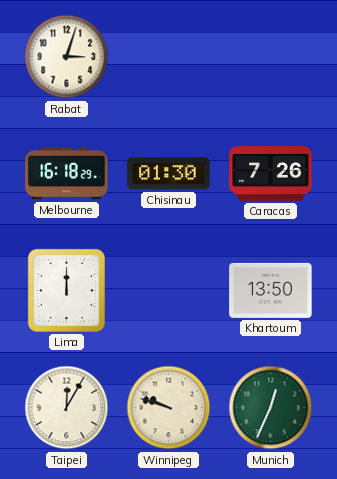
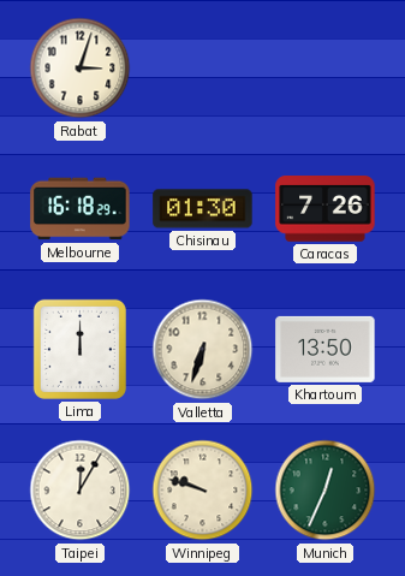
Valletta: none -> 6:33
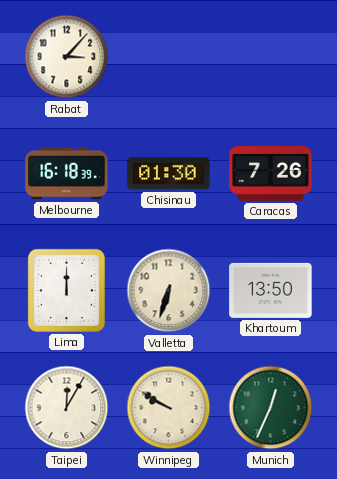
Rabat: 3:03 -> 3:07
Melbourne: 16:18:29 -> 16:18:39
Winnipeg: 9:48 -> 9:50
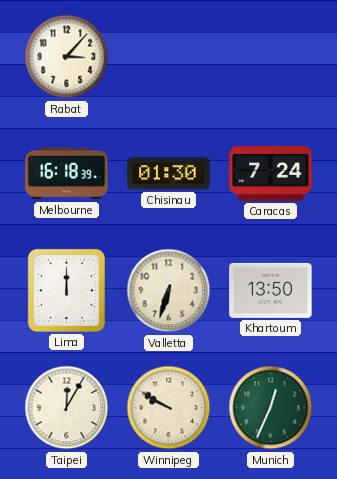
Caracas: 7:26 -> 7:24
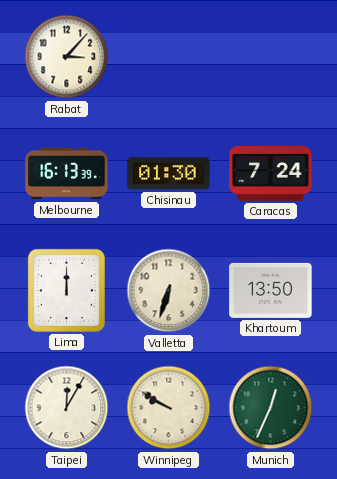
Melbourne: 16:18 -> 16:13
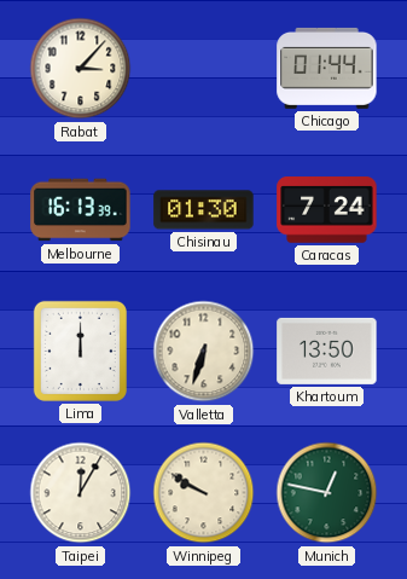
Chicago: none -> 01:44
Munich: 12:34 -> 12:47
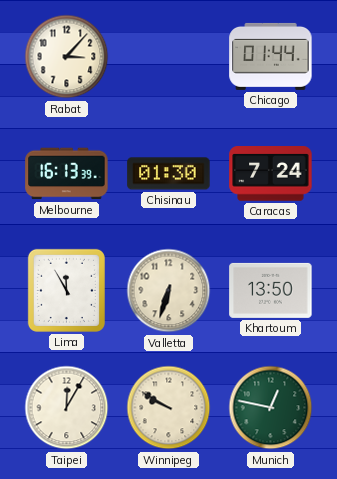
Lima: 12:00 -> 11:55
